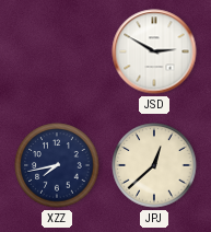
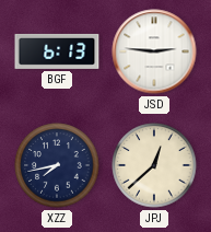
BGF: none -> 6:13
JSD: 2:50 -> 2:46
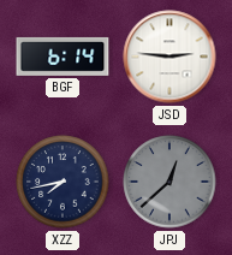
BGF: 6:13 -> 6:14
JPJ dial: cream -> grey
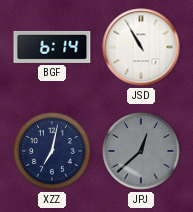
JSD: 2:46 -> 10:55
XZZ: 7:43 -> 7:02
